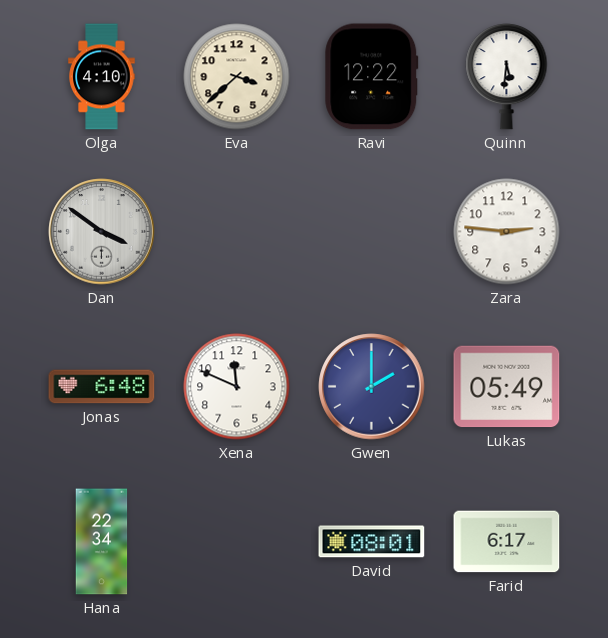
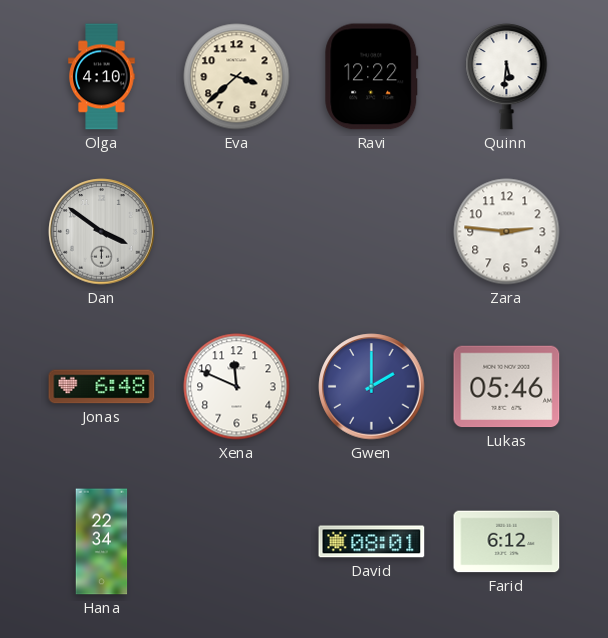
Lukas: 05:49 -> 05:46
Farid: 6:17 -> 6:12
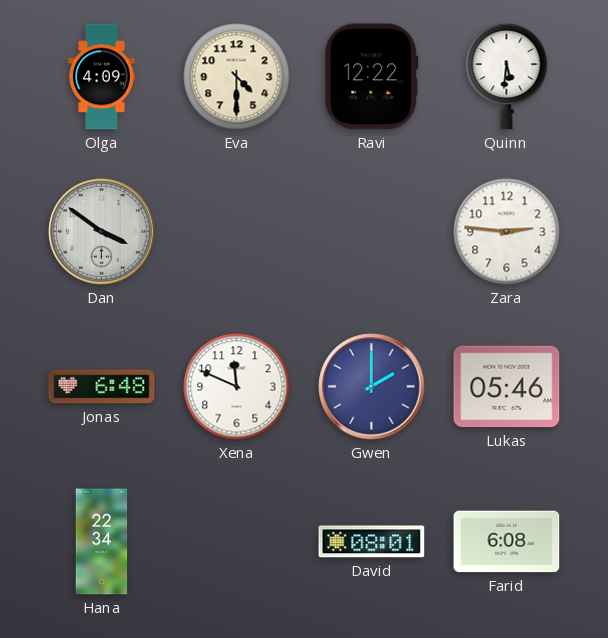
Olga: 4:10 -> 4:09
Eva: 3:38 -> 4:30
Farid: 6:12 -> 6:08
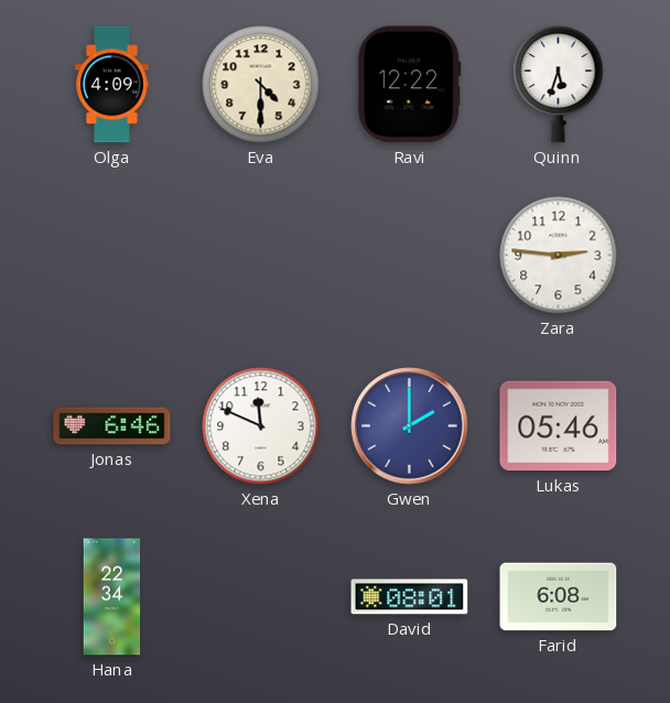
Quinn: 5:31 -> 5:33
Dan: 3:51 -> none
Jonas: 6:48 -> 6:46
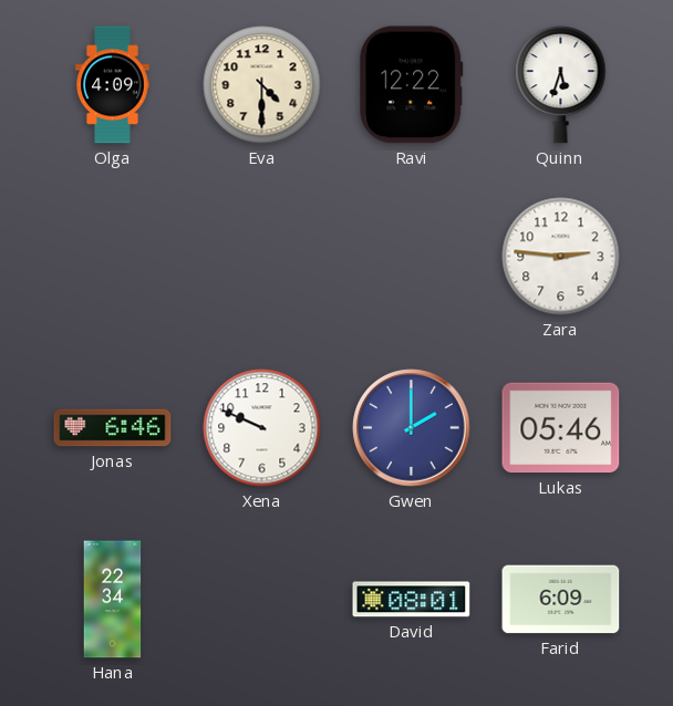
Xena: 11:49 -> 9:49
Farid: 6:08 -> 6:09
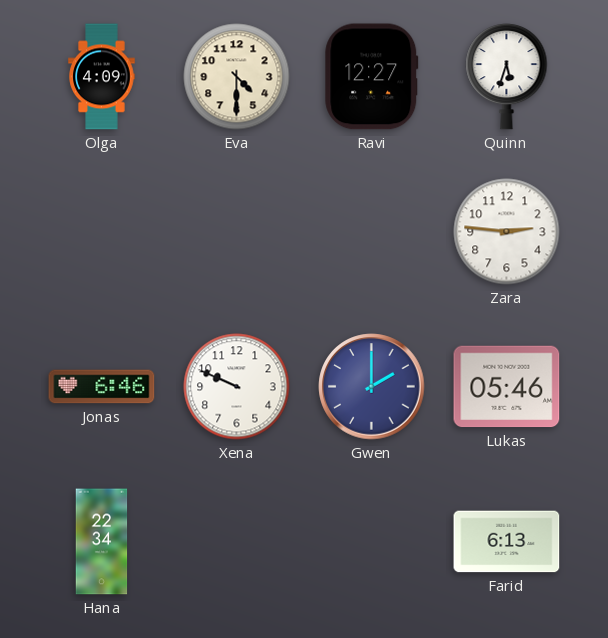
Ravi: 12:22 -> 12:27
David: 08:01 -> none
Farid: 6:09 -> 6:13
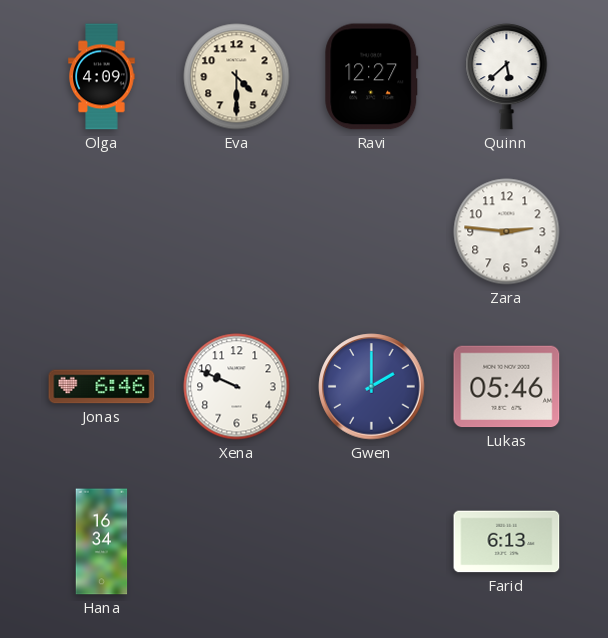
Quinn: 5:33 -> 5:38
Hana: 22:34 -> 16:34
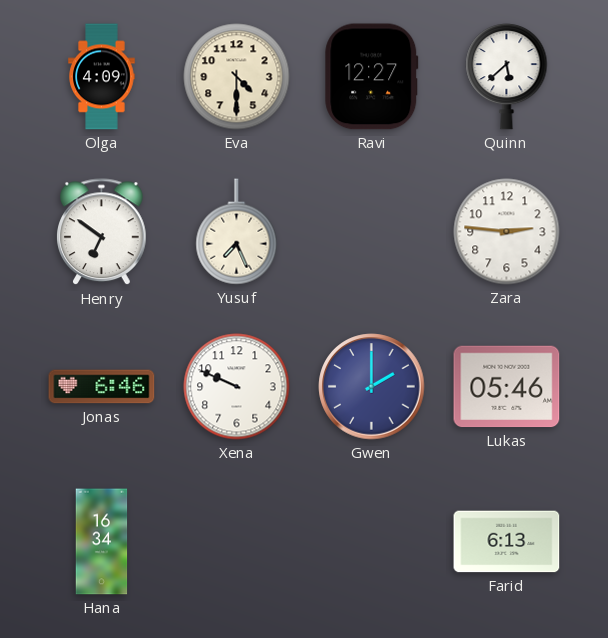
Henry: none -> 6:51
Yusuf: none -> 7:26
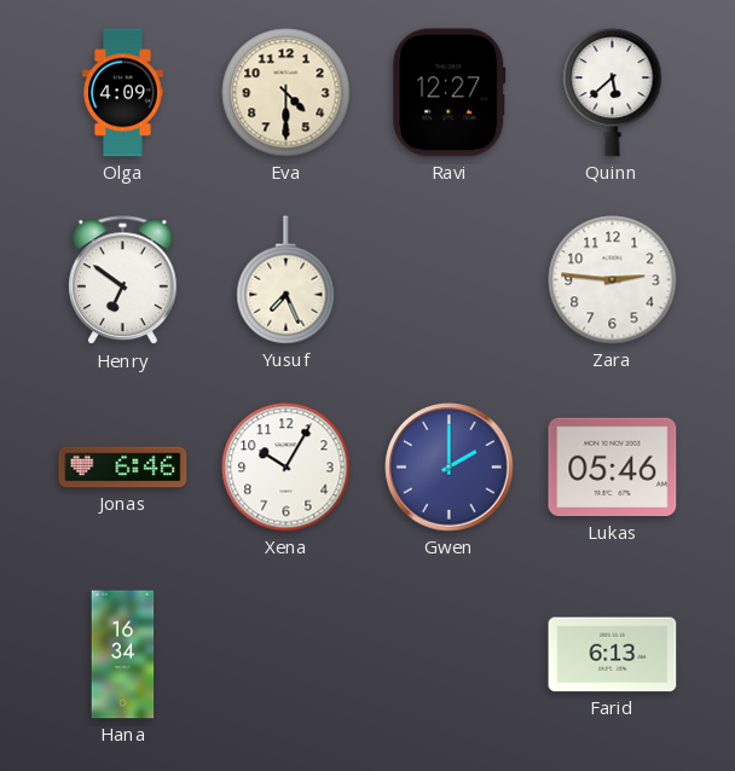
Xena: 9:49 -> 10:05
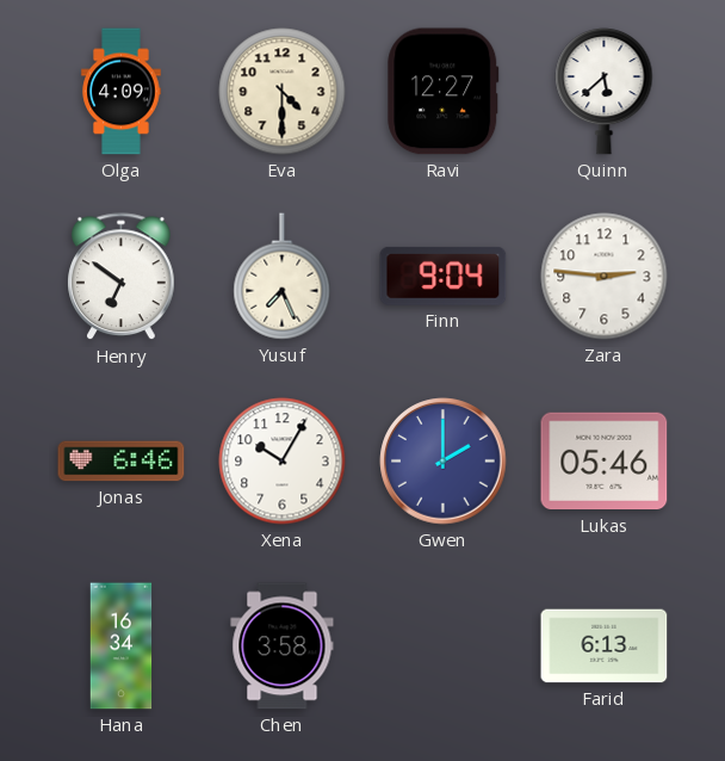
Finn: none -> 9:04
Chen: none -> 3:58
